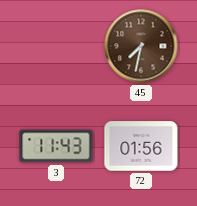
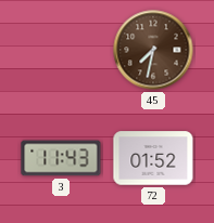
72: 01:56 -> 01:52
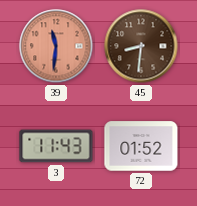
39: none -> 11:31
45: 7:32 -> 8:31
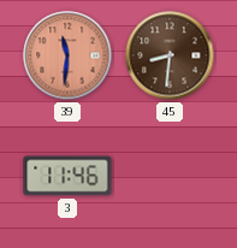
3: 11:43 -> 11:46
72: 01:52 -> none
